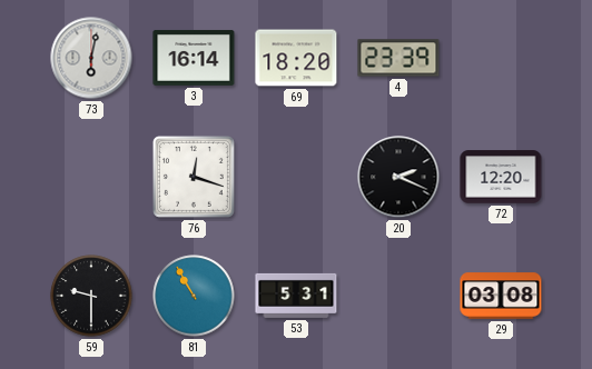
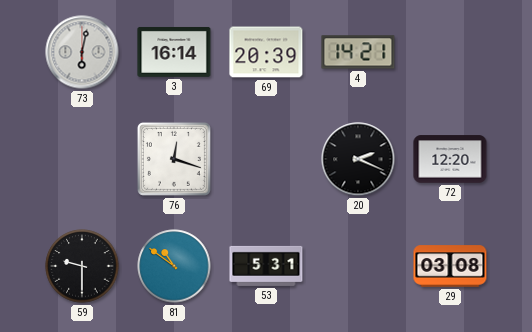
69: 18:20 -> 20:39
4: 23:39 -> 14:21
81: 10:55 -> 10:51
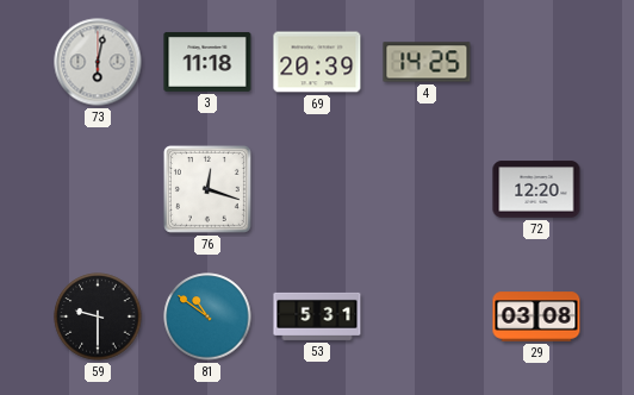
3: 16:14 -> 11:18
4: 14:21 -> 14:25
20: 2:19 -> none
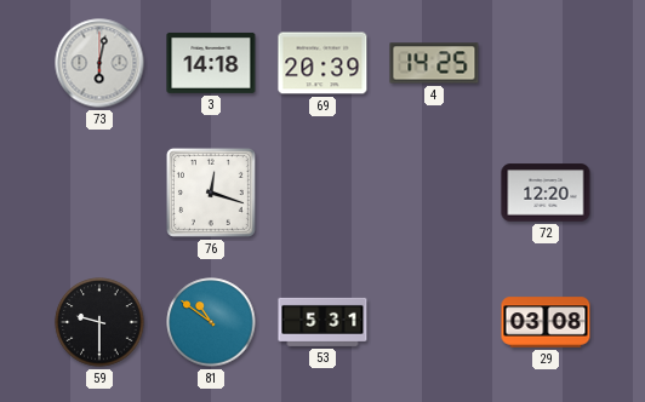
3: 11:18 -> 14:18
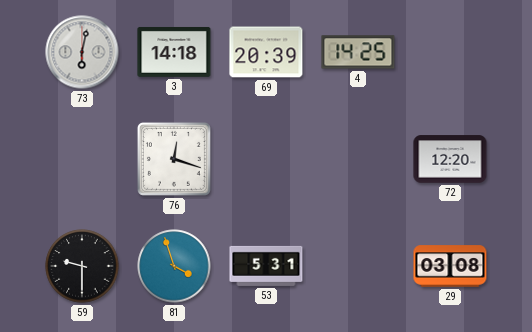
81: 10:51 -> 3:57
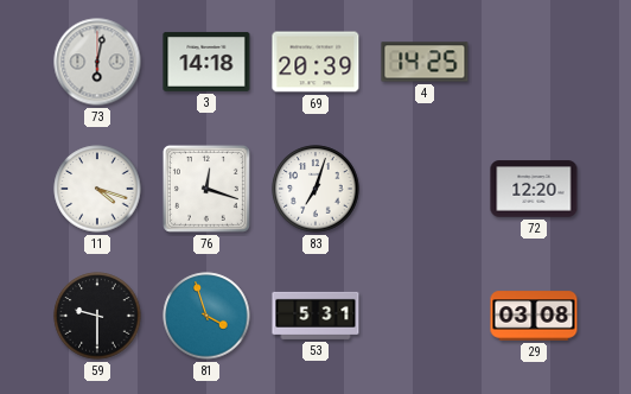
11: none -> 4:18
83: none -> 7:03
